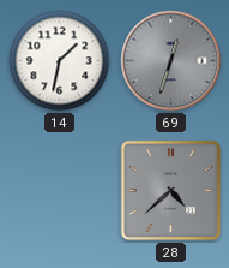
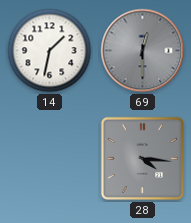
69: 12:33 -> 12:30
28: 4:38 -> 4:16
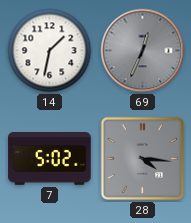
69: 12:30 -> 12:34
7: none -> 5:02
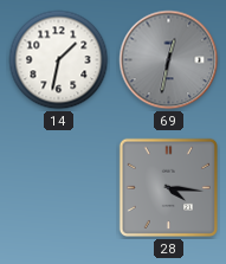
69: 12:34 -> 12:32
7: 5:02 -> none
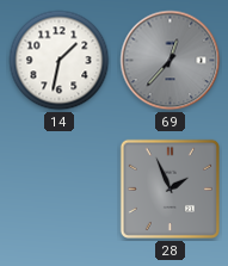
69: 12:32 -> 12:37
28: 4:16 -> 1:56
